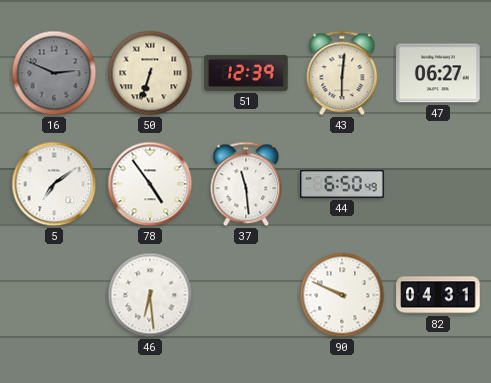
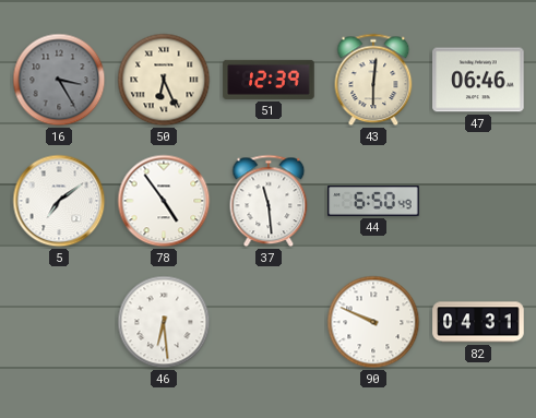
16: 2:49 -> 3:25
50: 6:33 -> 6:26
47: 06:27 -> 06:46
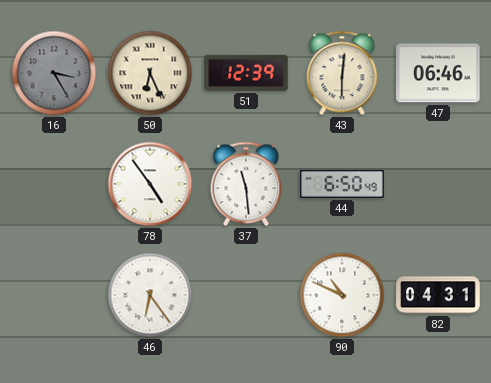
5: 7:09 -> none
46: 6:29 -> 6:24
90: 9:49 -> 10:49
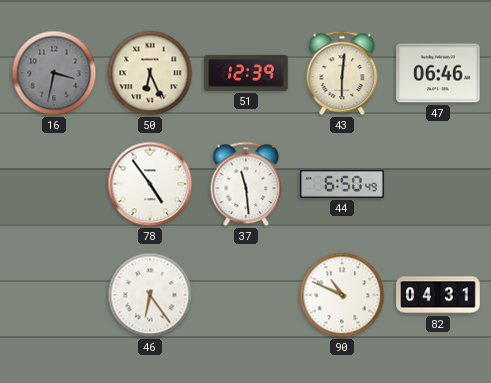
16: 3:25 -> 3:32
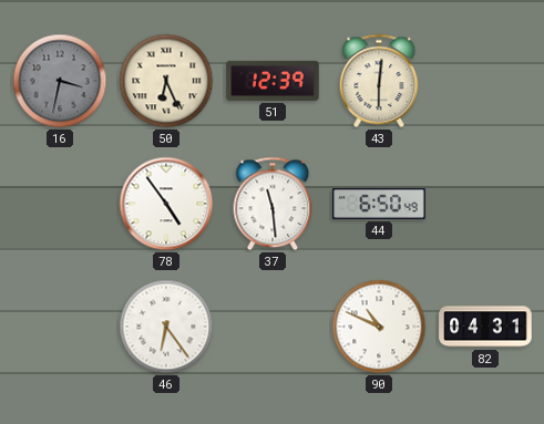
47: 06:46 -> none
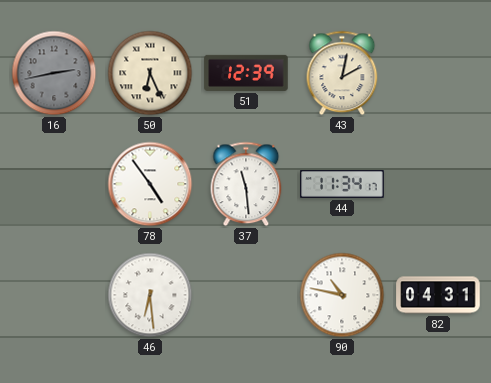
16: 3:32 -> 2:43
43: 6:01 -> 2:02
44: 6:50 -> 11:34
46: 6:24 -> 6:29
90: 10:49 -> 10:47
